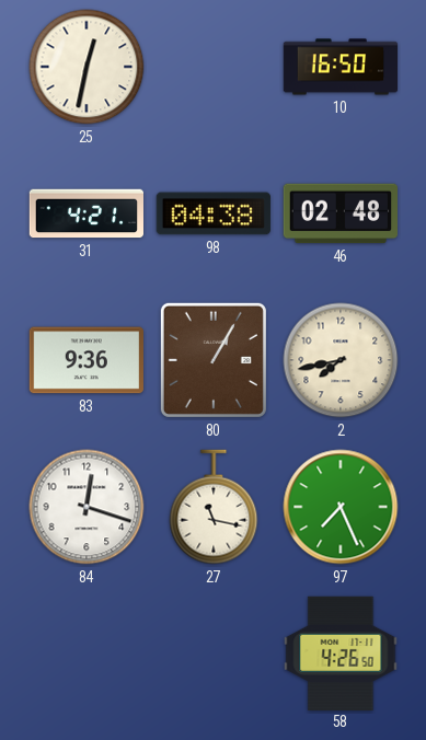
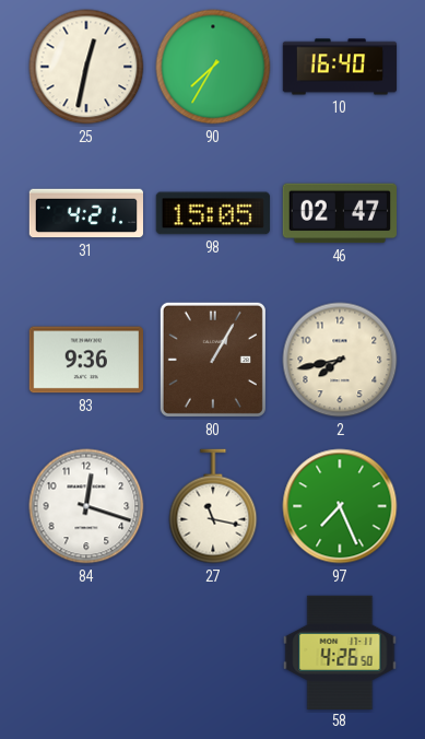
90: none -> 7:35
10: 16:50 -> 16:40
98: 04:38 -> 15:05
46: 02:48 -> 02:47
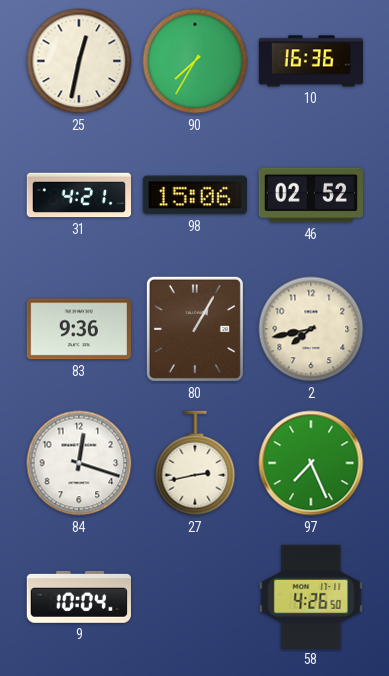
10: 16:40 -> 16:36
98: 15:05 -> 15:06
46: 02:47 -> 02:52
27: 11:17 -> 2:43
9: none -> 10:04
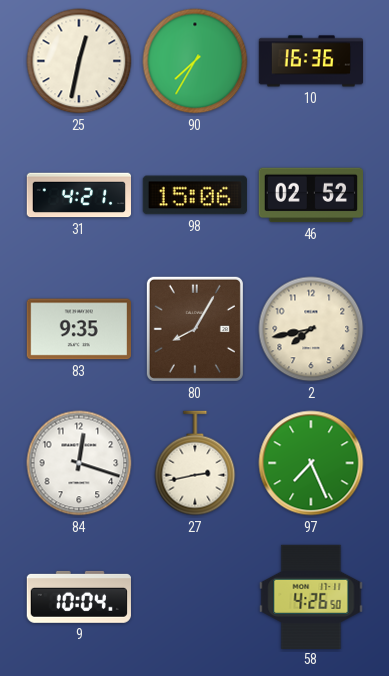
83: 9:36 -> 9:35
80: 1:05 -> 8:05
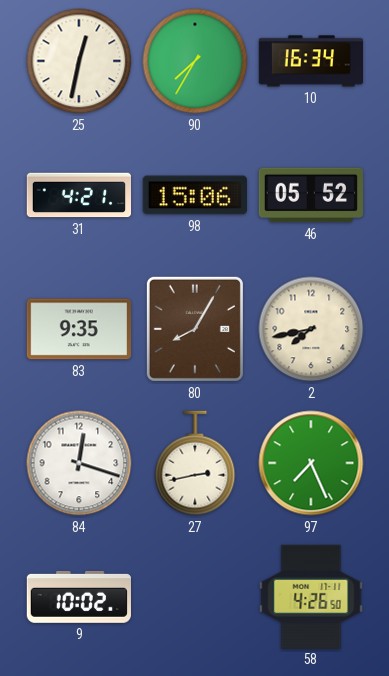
10: 16:36 -> 16:34
46: 02:52 -> 05:52
9: 10:04 -> 10:02
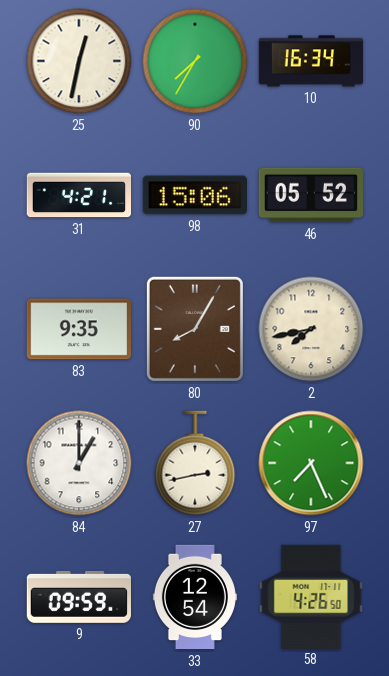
84: 12:18 -> 1:00
9: 10:02 -> 09:59
33: none -> 12:54
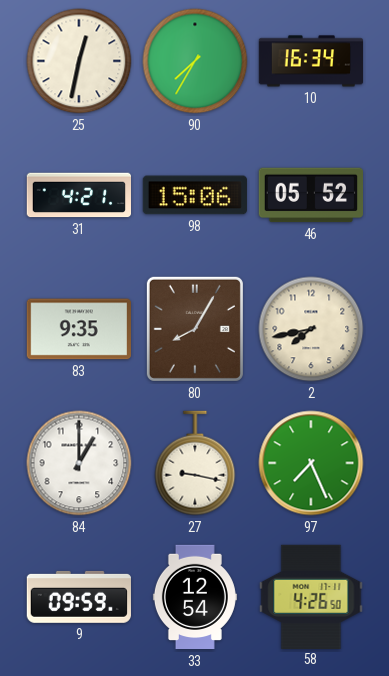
27: 2:43 -> 9:17
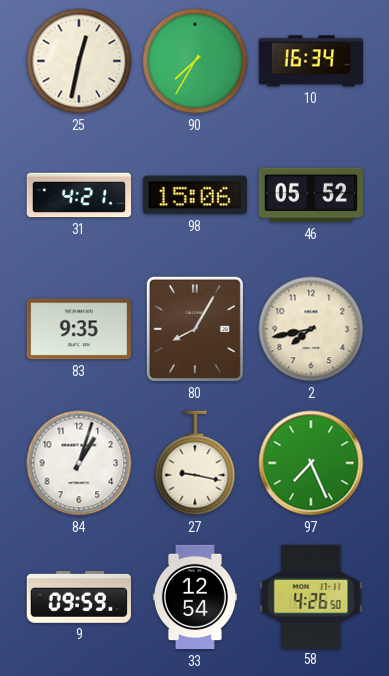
84: 1:00 -> 1:03
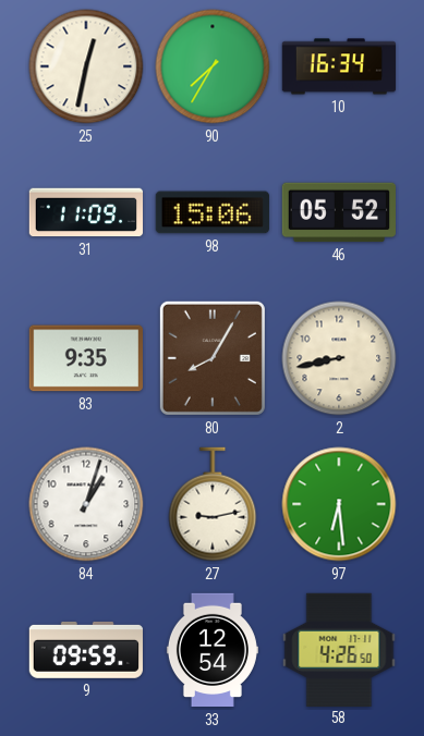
31: 4:21 -> 11:09
2: 7:43 -> 8:43
27: 9:17 -> 9:13
97: 7:26 -> 6:29
